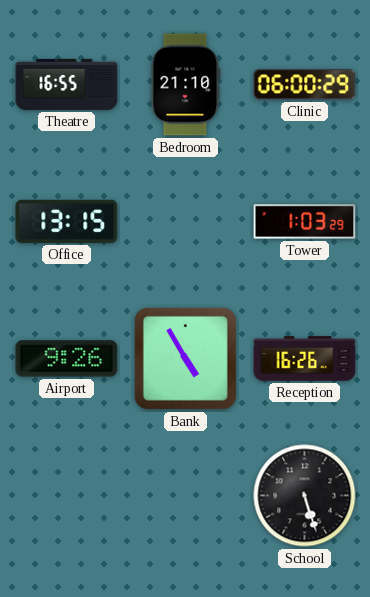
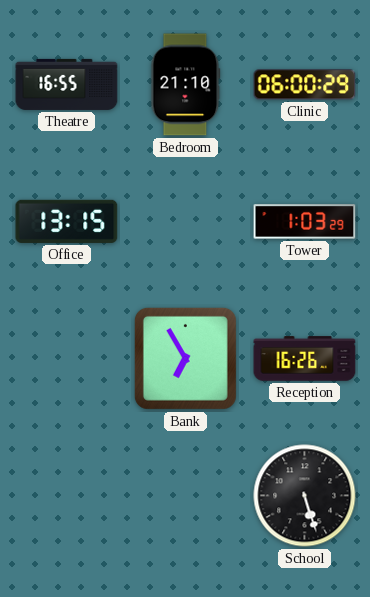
Airport: 9:26 -> none
Bank: 4:55 -> 6:55
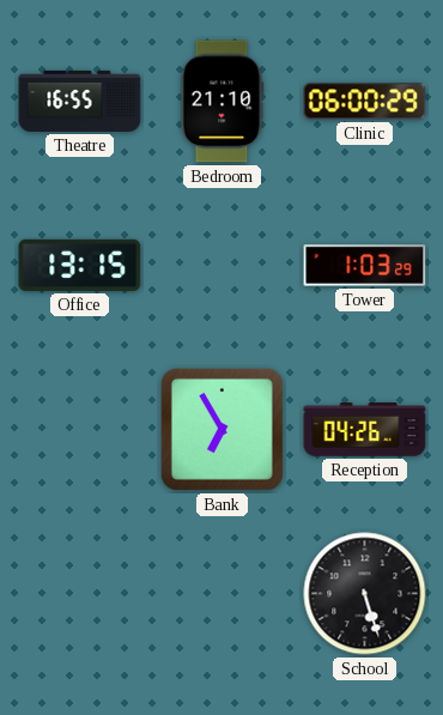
Reception: 16:26 -> 04:26
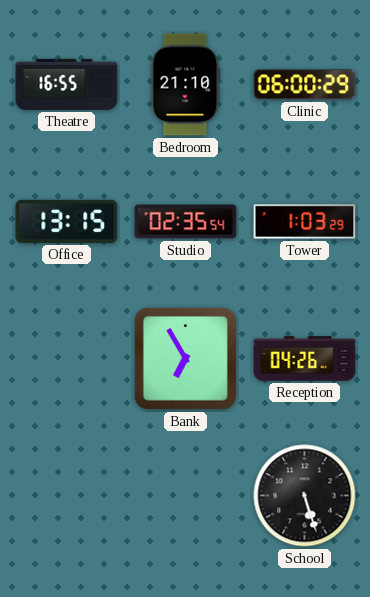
Studio: none -> 02:35
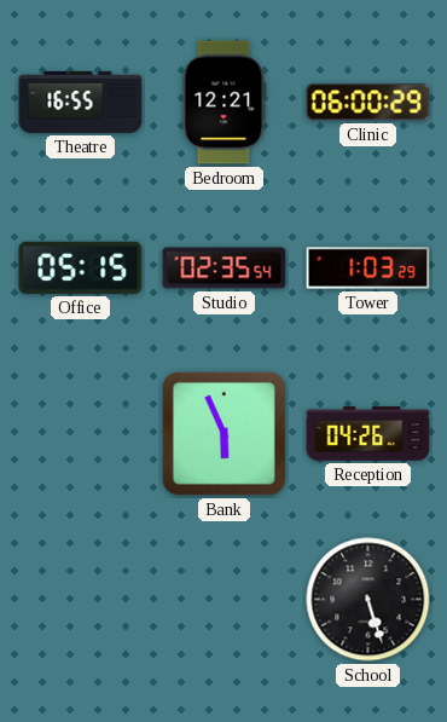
Bedroom: 21:10 -> 12:21
Office: 13:15 -> 05:15
Bank: 6:55 -> 5:56
